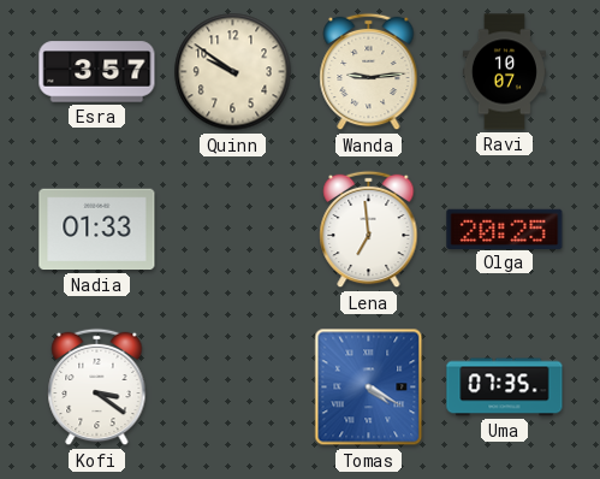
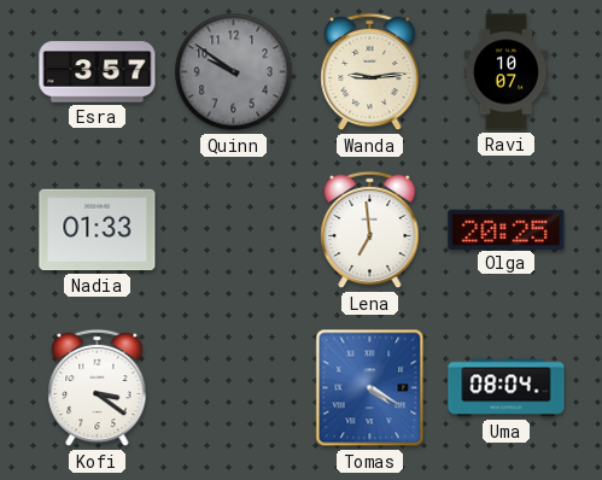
Quinn dial: cream -> grey
Uma: 07:35 -> 08:04
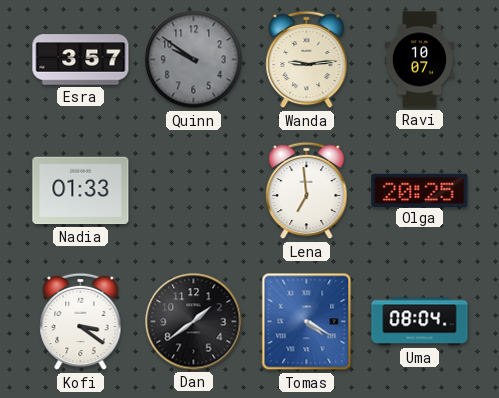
Dan: none -> 1:39
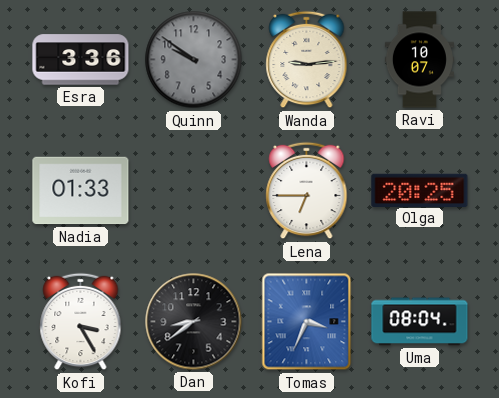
Esra: 3:57 -> 3:36
Lena: 6:59 -> 6:45
Kofi: 3:21 -> 3:25
Dan: 1:39 -> 8:39
Tomas: 4:20 -> 3:34
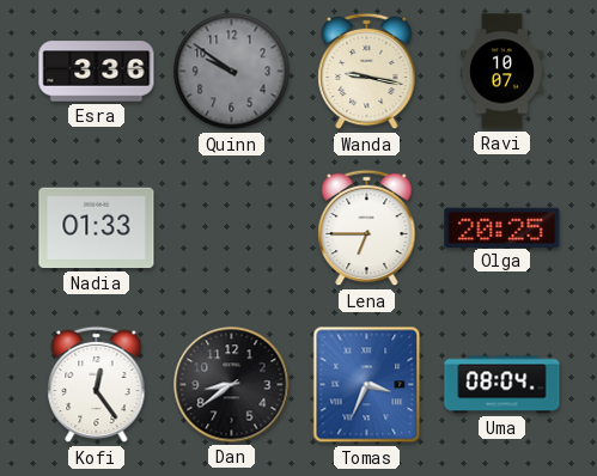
Wanda: 9:14 -> 9:17
Kofi: 3:25 -> 12:24
